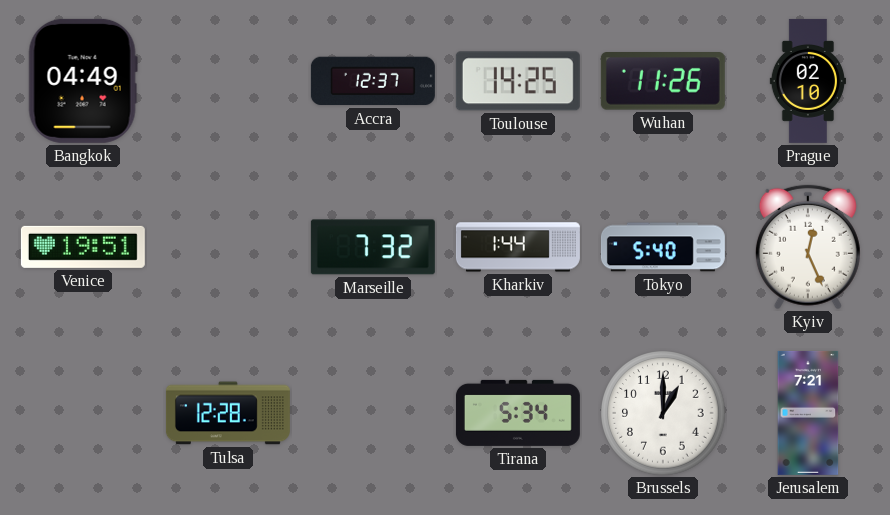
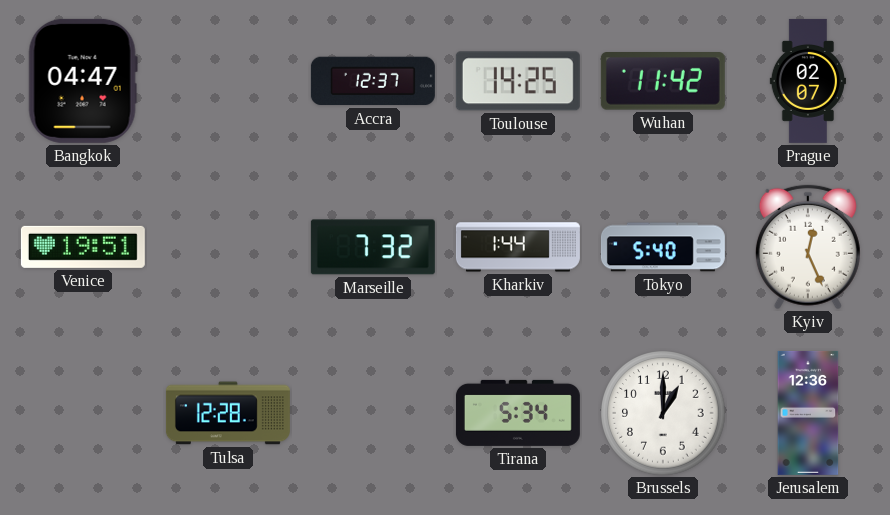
Bangkok: 04:49 -> 04:47
Wuhan: 11:26 -> 11:42
Prague: 02:10 -> 02:07
Jerusalem: 7:21 -> 12:36
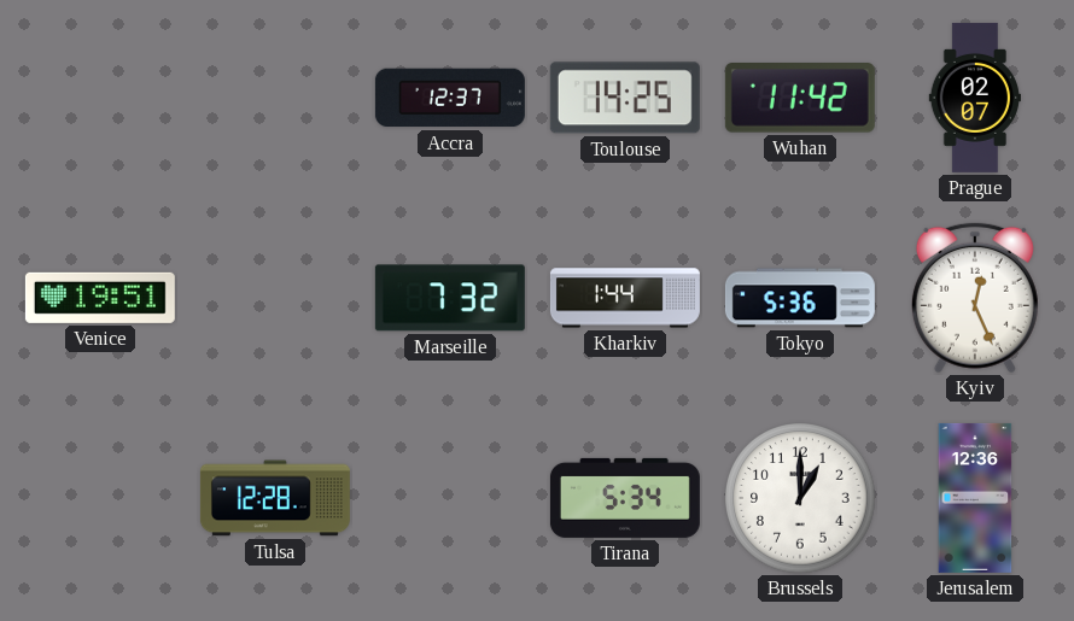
Bangkok: 04:47 -> none
Tokyo: 5:40 -> 5:36
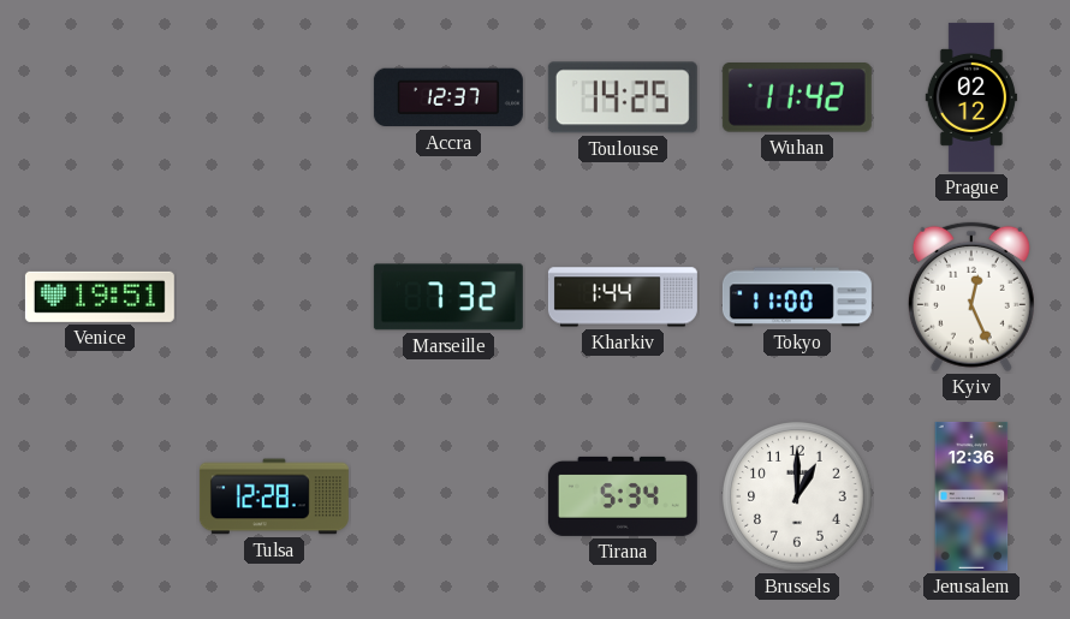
Prague: 02:07 -> 02:12
Tokyo: 5:36 -> 11:00
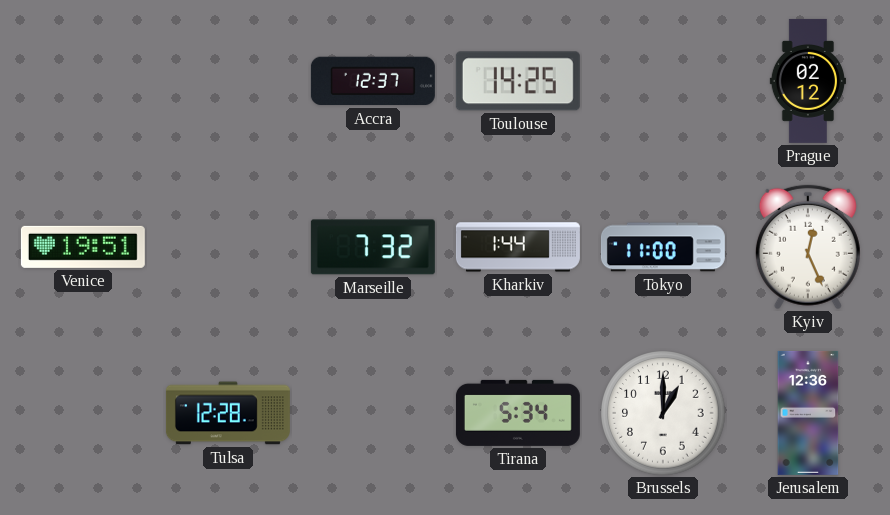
Wuhan: 11:42 -> none
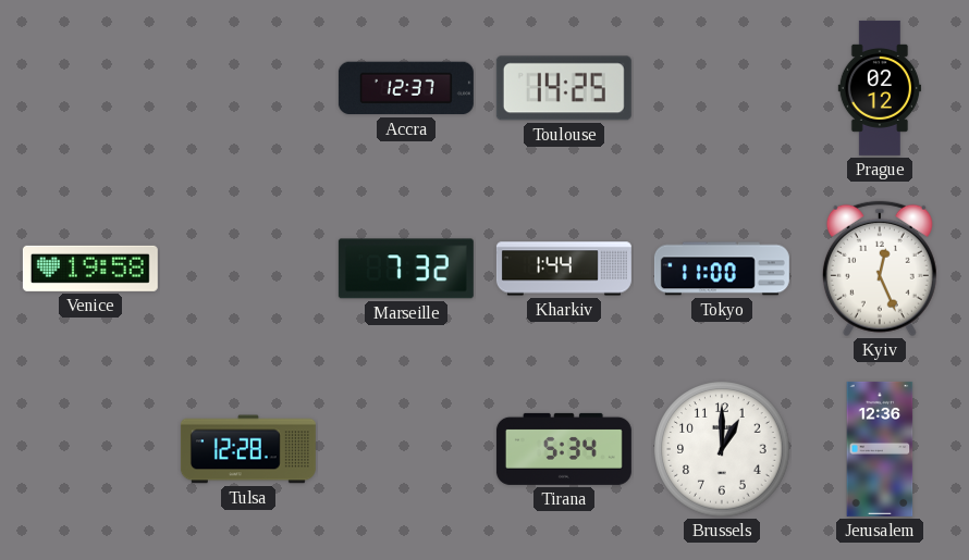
Venice: 19:51 -> 19:58
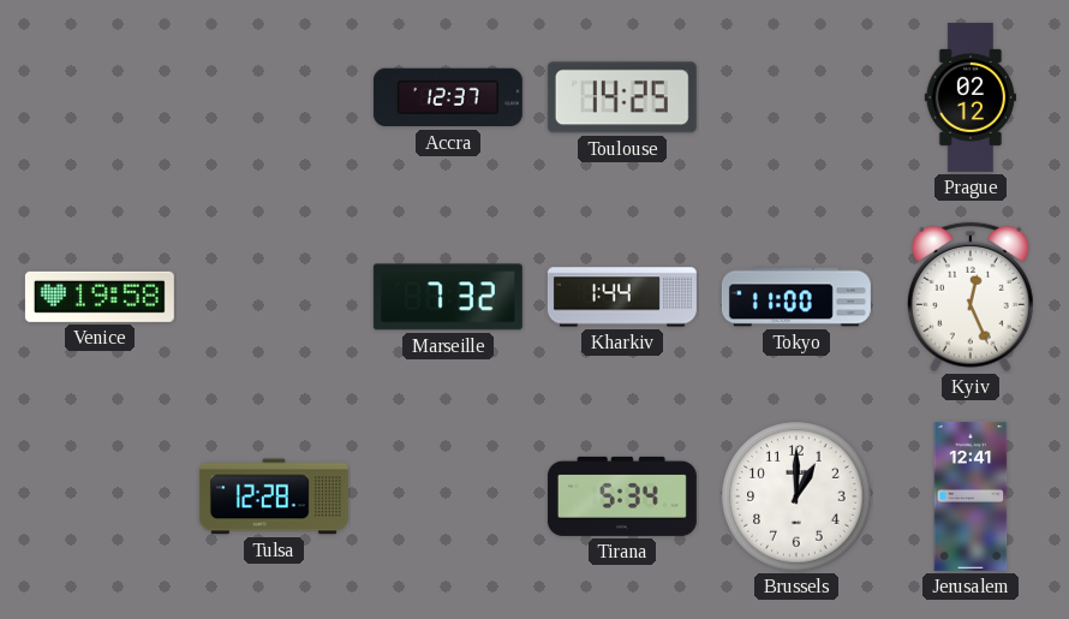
Jerusalem: 12:36 -> 12:41
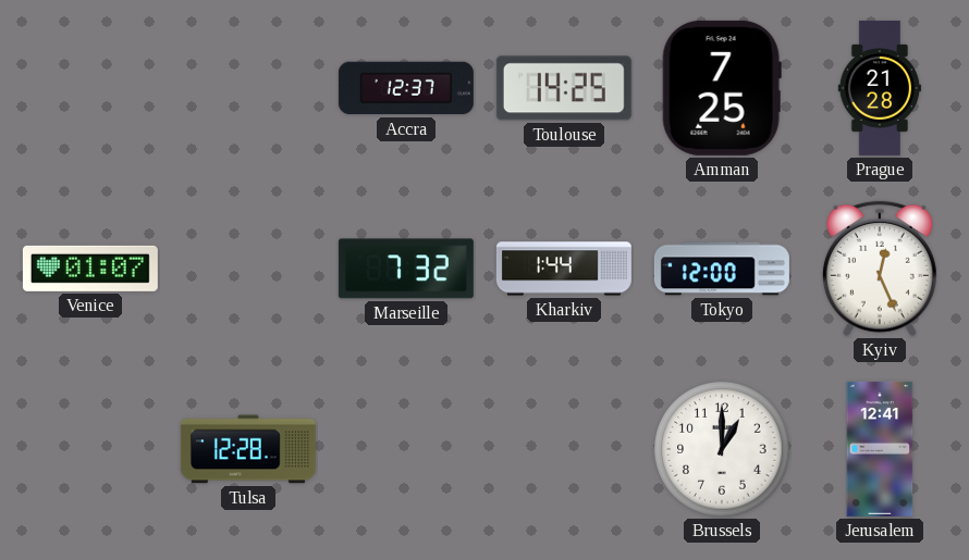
Amman: none -> 7:25
Prague: 02:12 -> 21:28
Venice: 19:58 -> 01:07
Tokyo: 11:00 -> 12:00
Tirana: 5:34 -> none
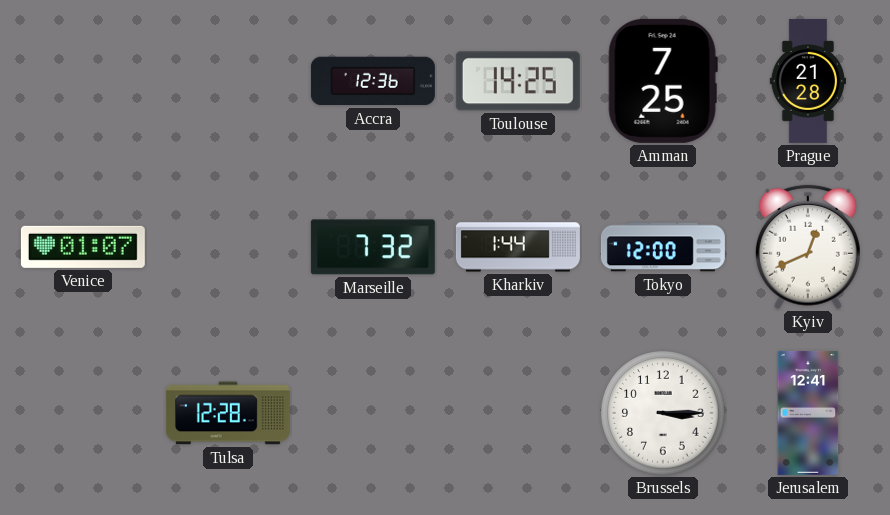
Accra: 12:37 -> 12:36
Kyiv: 12:26 -> 12:41
Brussels: 1:00 -> 3:15
